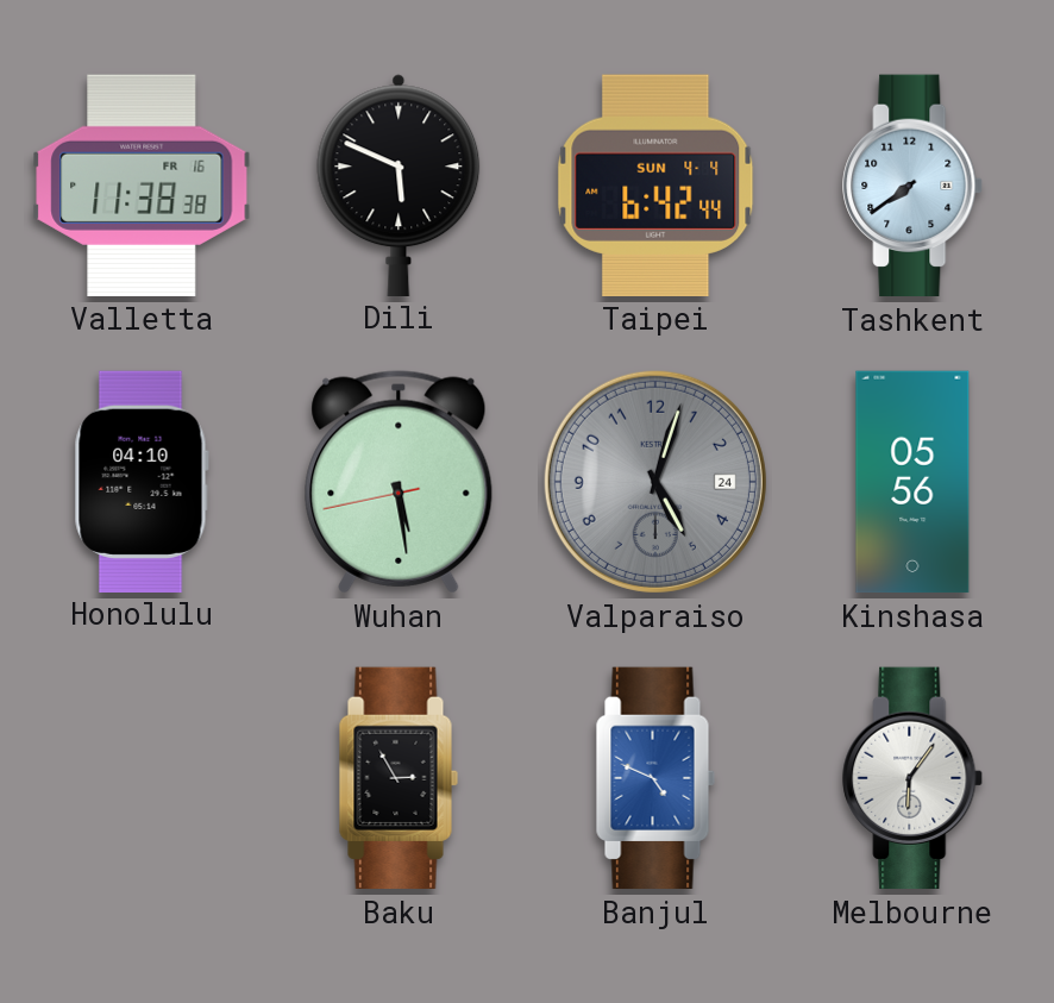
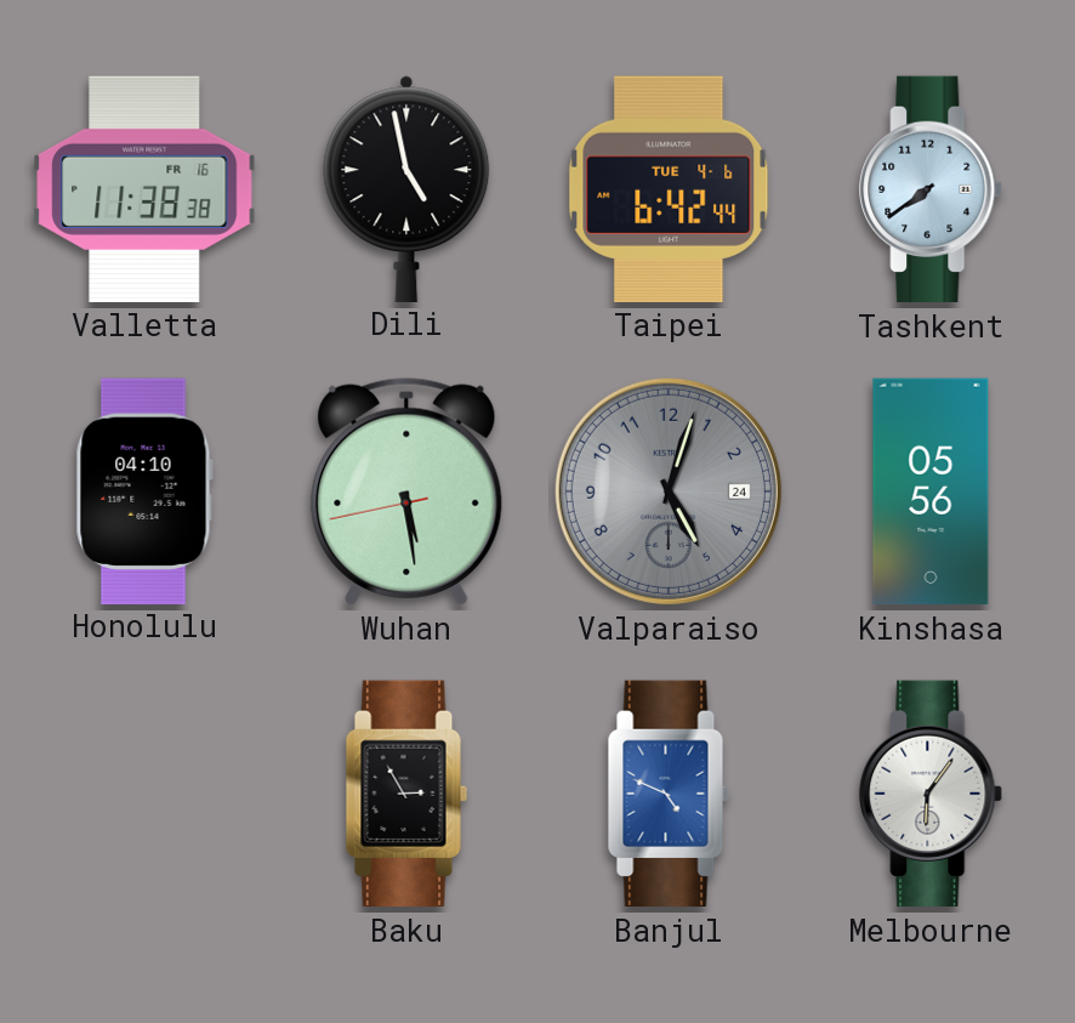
Dili: 5:49 -> 4:58
Taipei date: SUN 4-4 -> TUE 4-6
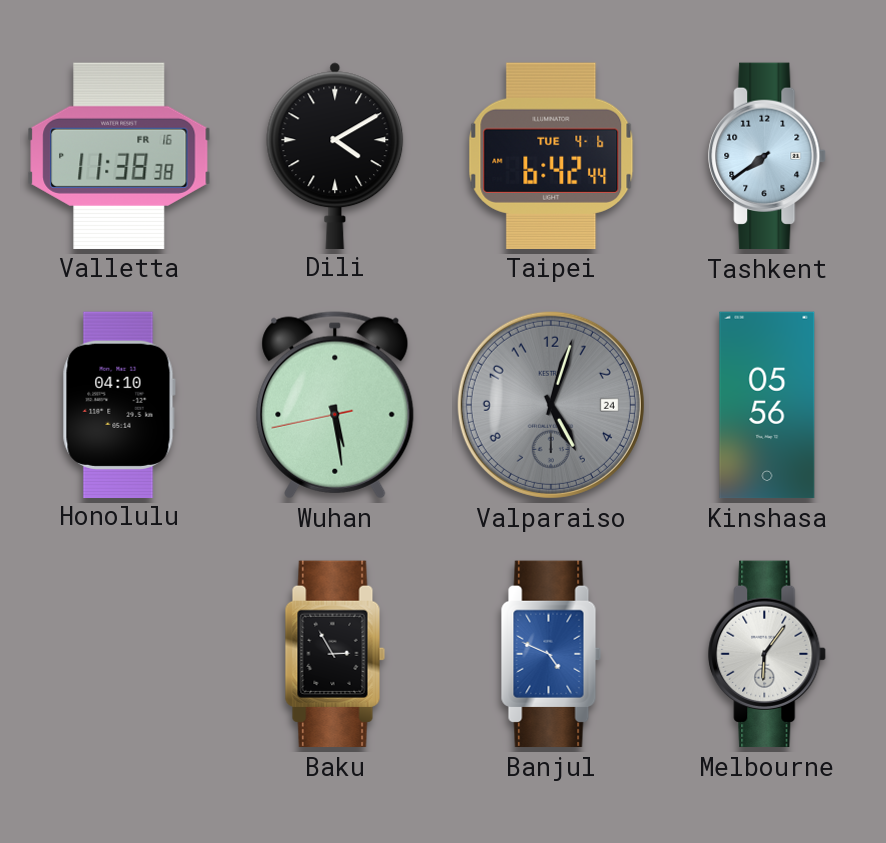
Dili: 4:58 -> 4:10
